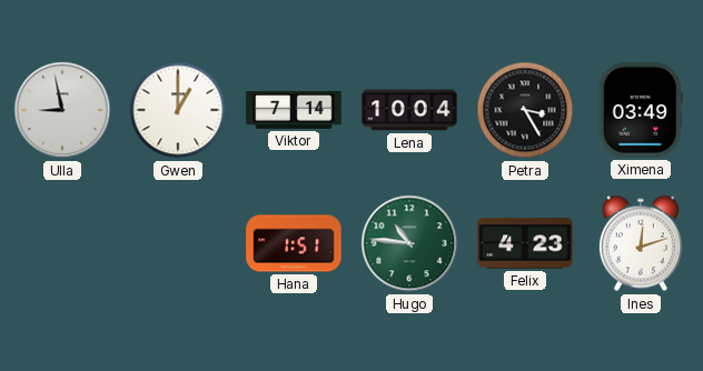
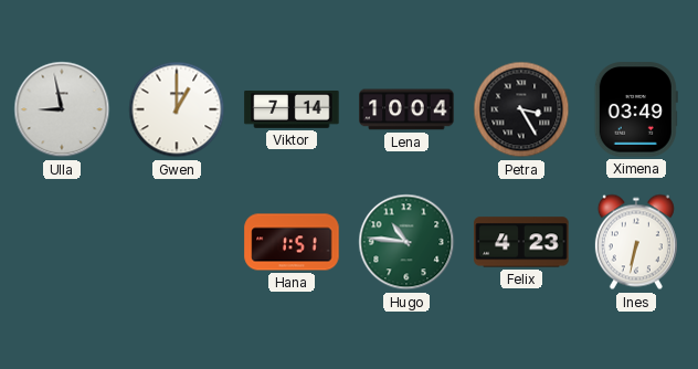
Ines: 12:12 -> 6:32
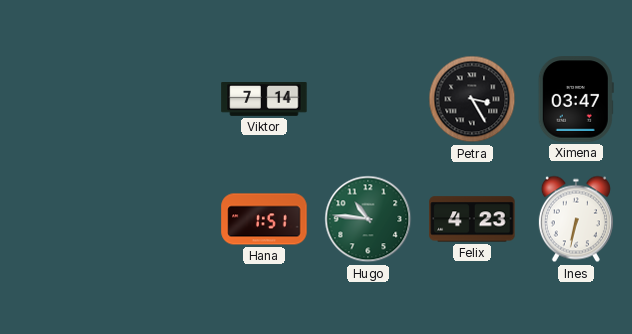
Ulla: 8:58 -> none
Gwen: 1:00 -> none
Lena: 10:04 -> none
Ximena: 03:49 -> 03:47
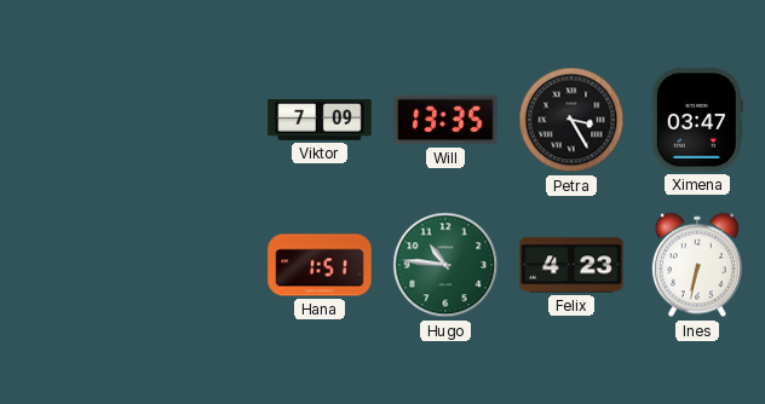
Viktor: 7:14 -> 7:09
Will: none -> 13:35
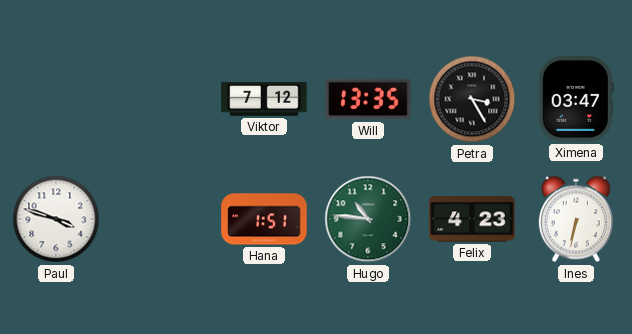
Viktor: 7:09 -> 7:12
Paul: none -> 3:48
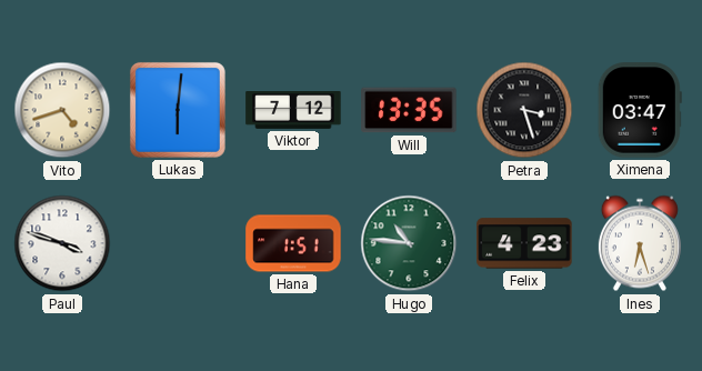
Vito: none -> 4:42
Lukas: none -> 6:01
Petra: 3:25 -> 3:27
Ines: 6:32 -> 6:27
